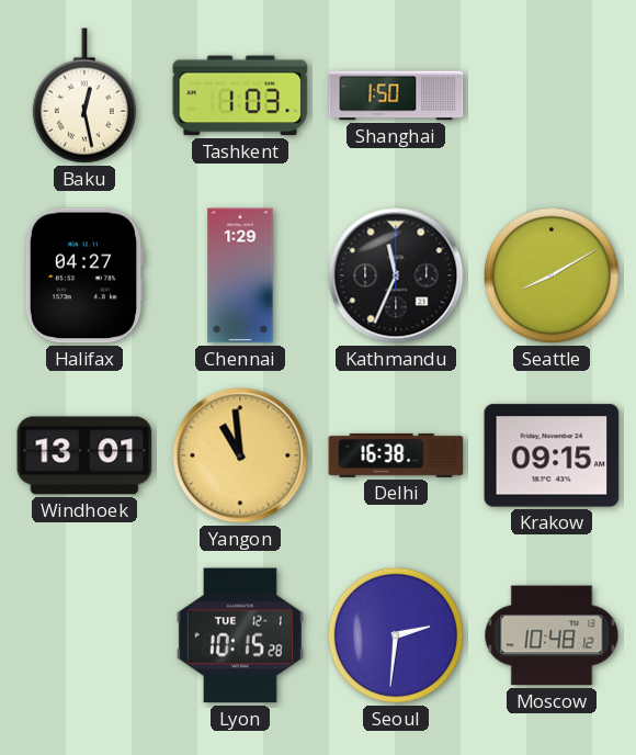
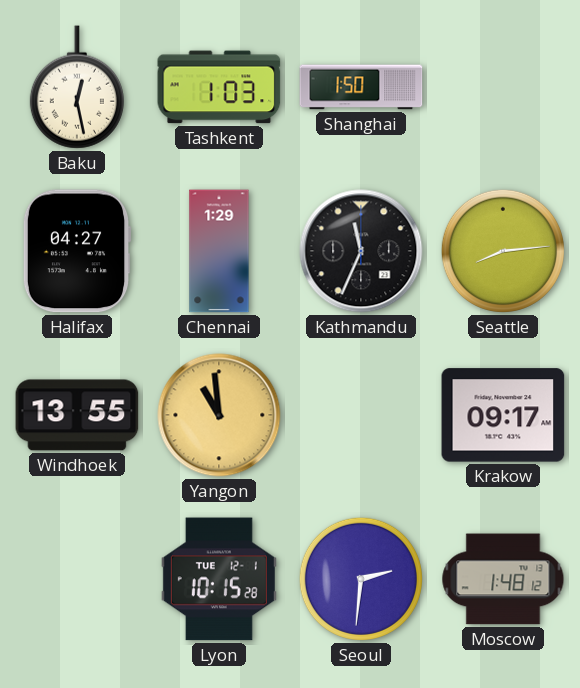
Seattle: 8:10 -> 8:14
Windhoek: 13:01 -> 13:55
Delhi: 16:38 -> none
Krakow: 09:15 -> 09:17
Moscow: 10:48 -> 1:48
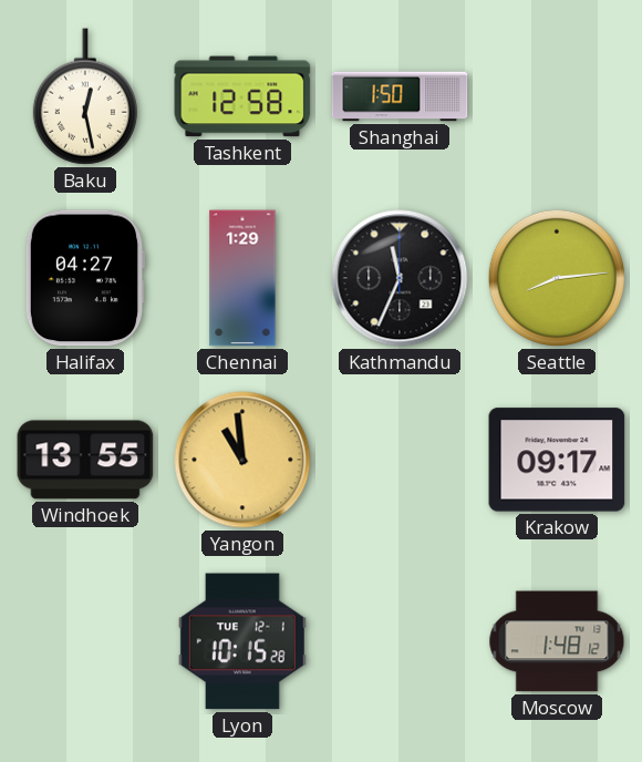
Tashkent: 1:03 -> 12:58
Seoul: 2:31 -> none
